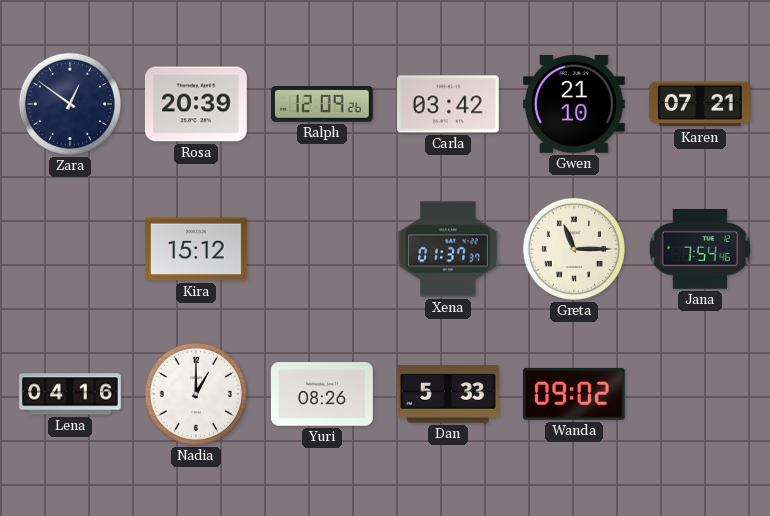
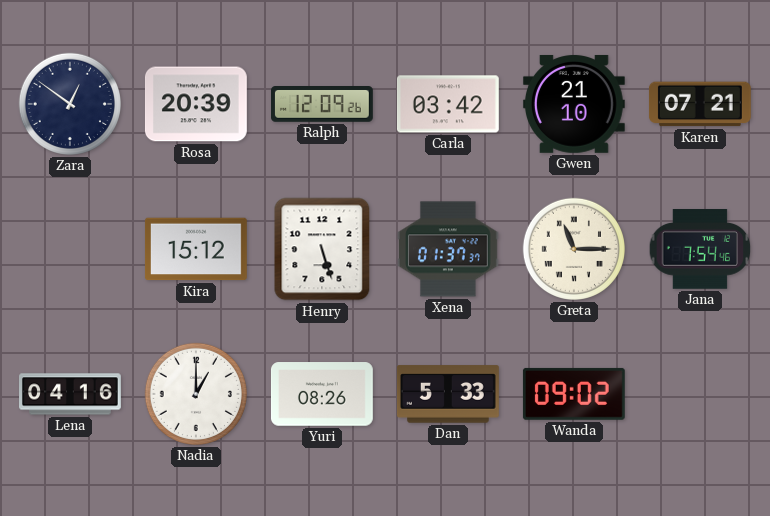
Henry: none -> 5:27
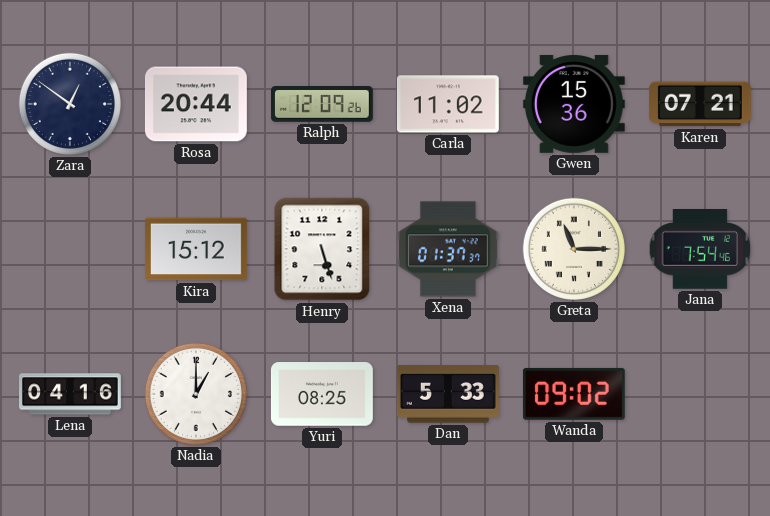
Rosa: 20:39 -> 20:44
Carla: 03:42 -> 11:02
Gwen: 21:10 -> 15:36
Yuri: 08:26 -> 08:25
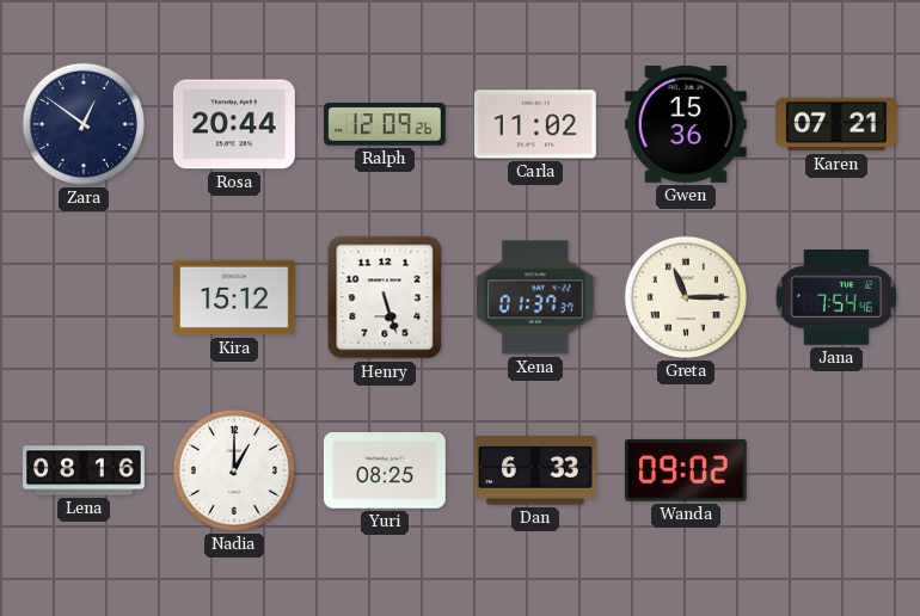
Lena: 04:16 -> 08:16
Dan: 5:33 -> 6:33
